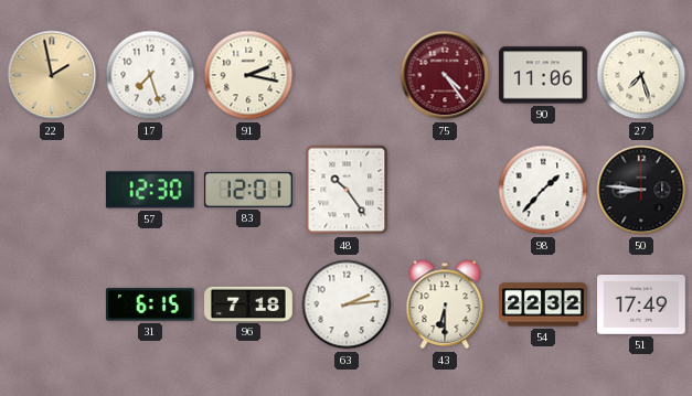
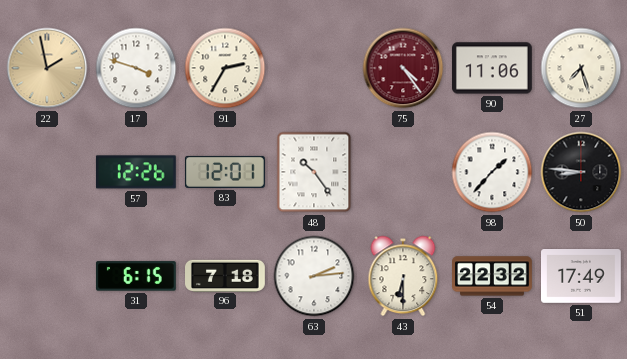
17: 7:27 -> 3:48
91: 2:17 -> 2:35
57: 12:30 -> 12:26
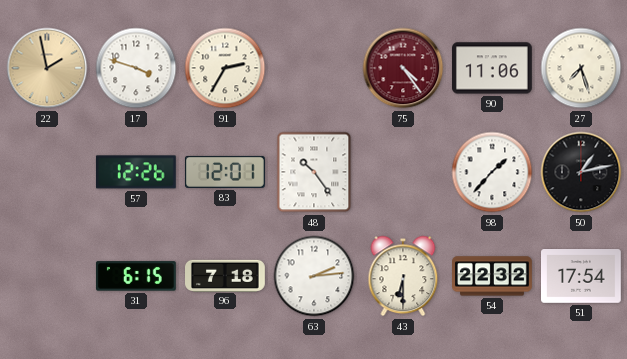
50: 8:46 -> 1:13
51: 17:49 -> 17:54
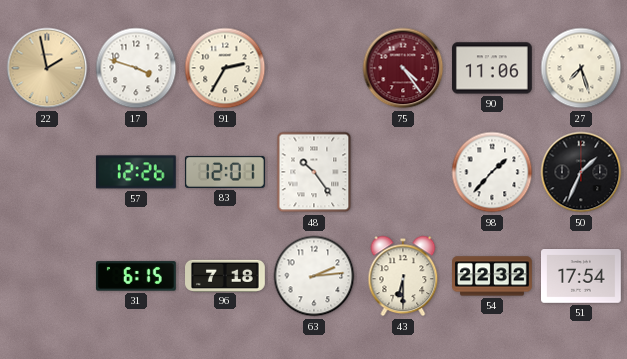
50: 1:13 -> 1:34
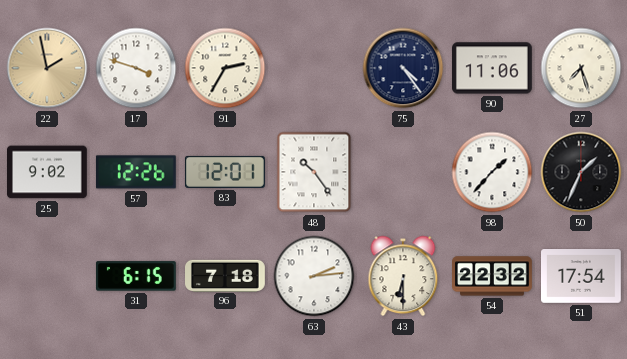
75 dial: burgundy -> navy
25: none -> 9:02
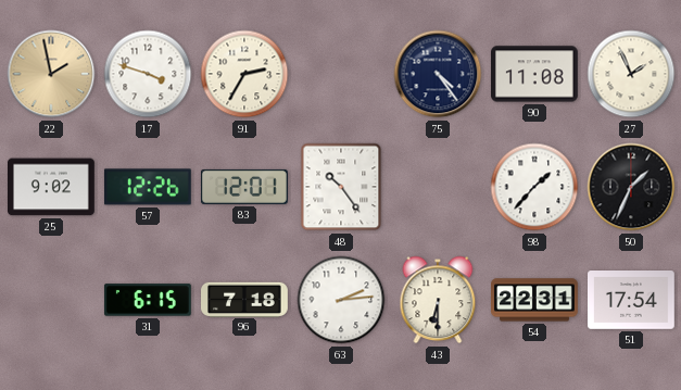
90: 11:06 -> 11:08
27: 7:27 -> 1:56
54: 22:32 -> 22:31
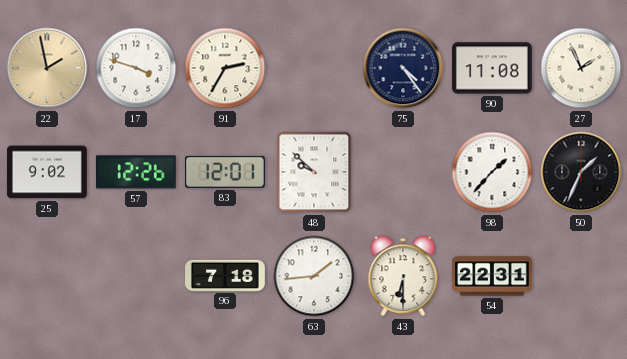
48: 10:24 -> 9:52
31: 6:15 -> none
63: 2:14 -> 1:44
51: 17:54 -> none
